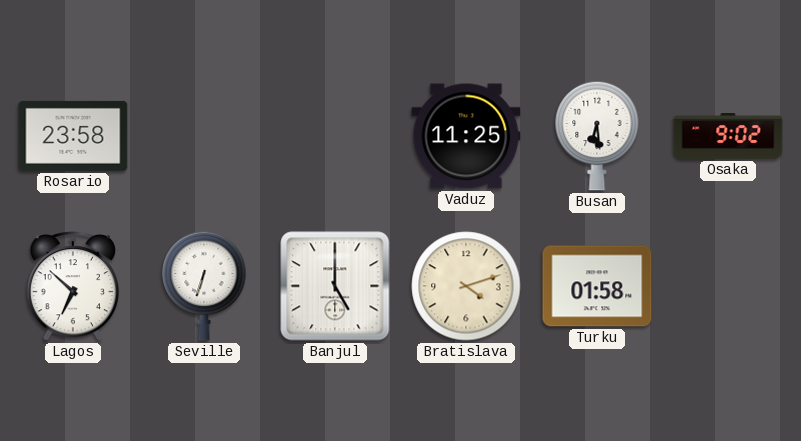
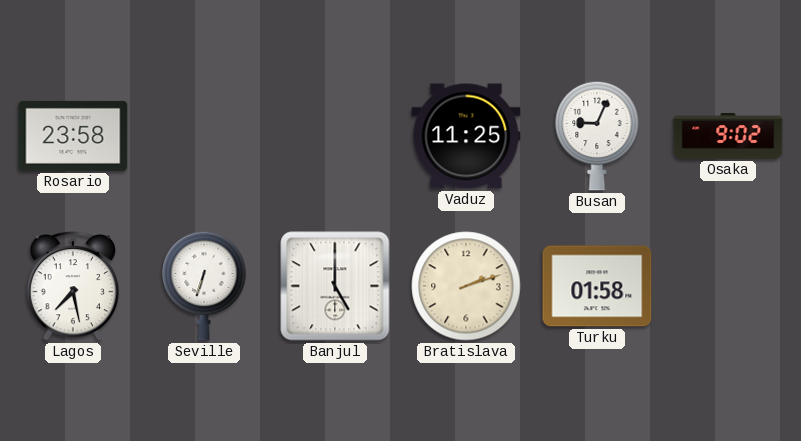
Busan: 6:29 -> 9:04
Lagos: 6:52 -> 7:28
Bratislava: 4:12 -> 2:12
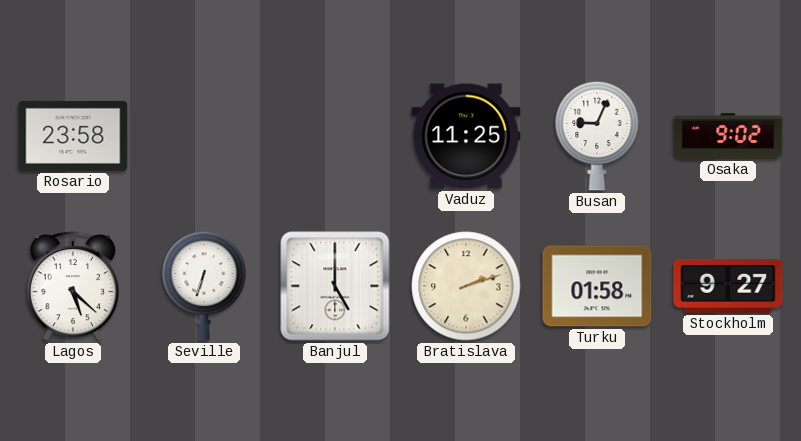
Lagos: 7:28 -> 5:22
Stockholm: none -> 9:27
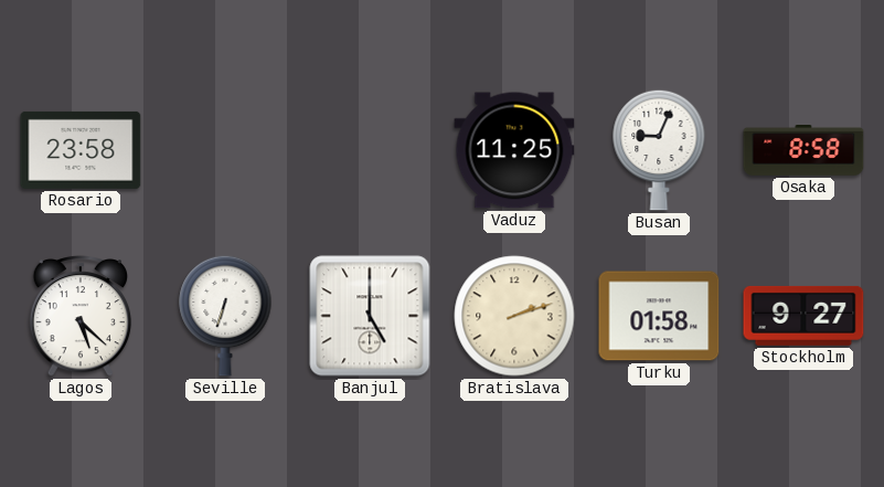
Osaka: 9:02 -> 8:58
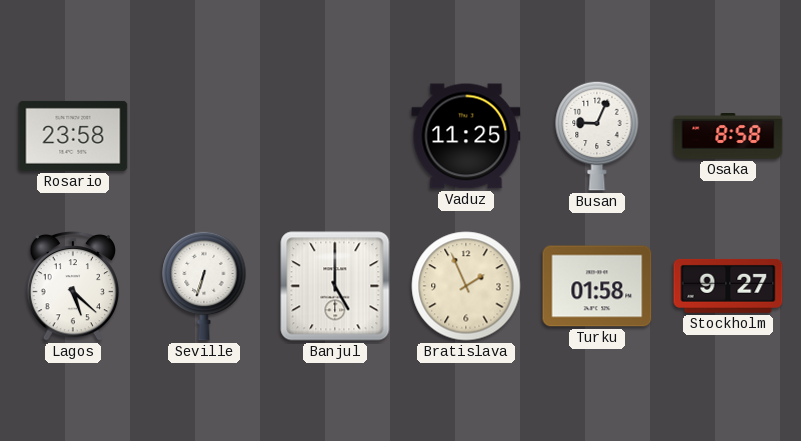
Bratislava: 2:12 -> 1:56
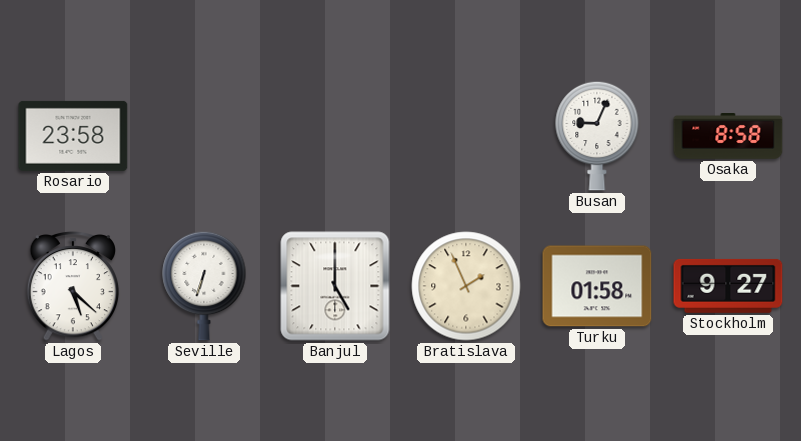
Vaduz: 11:25 -> none
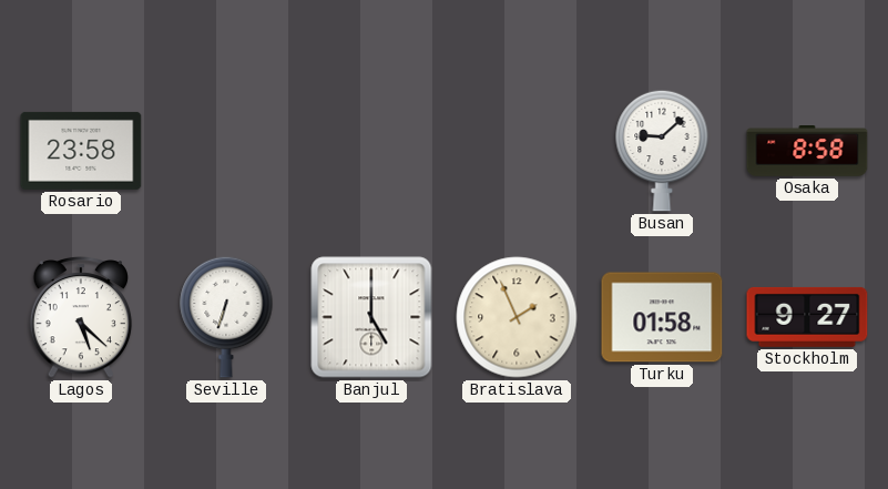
Busan: 9:04 -> 9:08
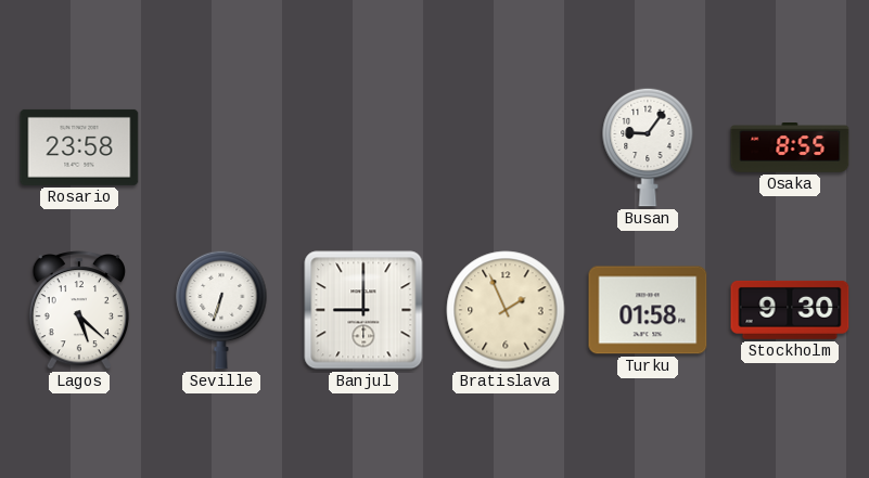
Busan: 9:08 -> 9:06
Osaka: 8:58 -> 8:55
Banjul: 5:00 -> 9:00
Stockholm: 9:27 -> 9:30
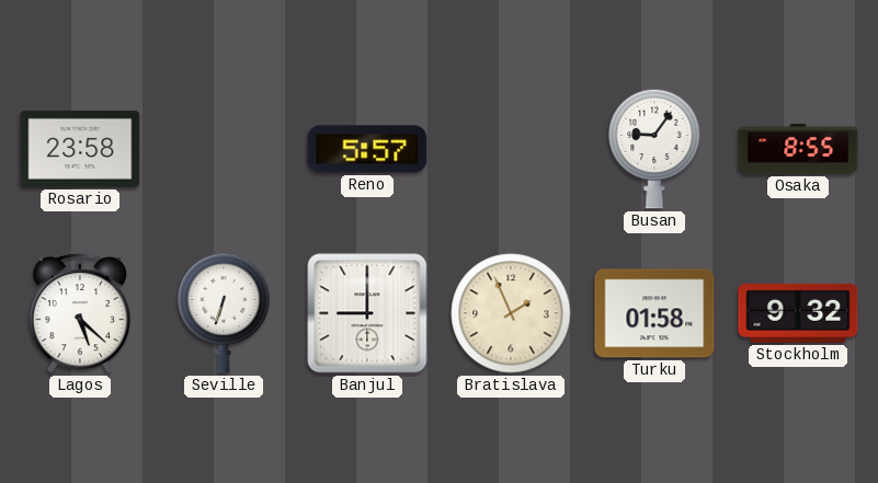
Reno: none -> 5:57
Stockholm: 9:30 -> 9:32
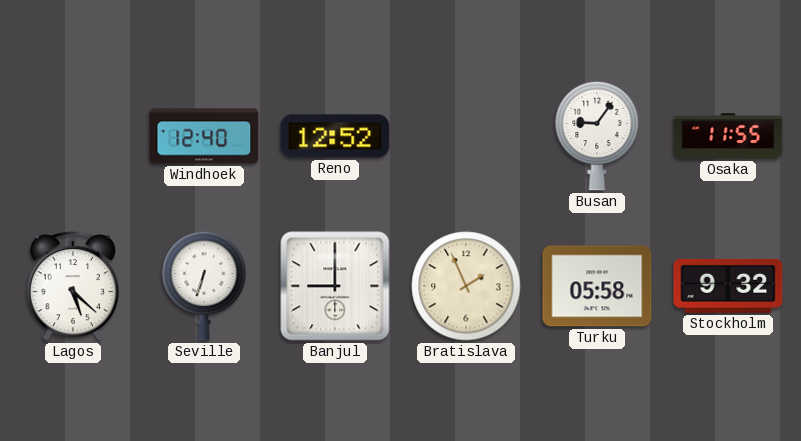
Rosario: 23:58 -> none
Windhoek: none -> 12:40
Reno: 5:57 -> 12:52
Osaka: 8:55 -> 11:55
Turku: 01:58 -> 05:58
